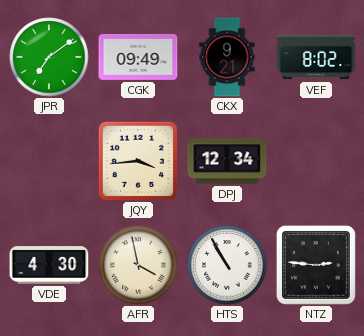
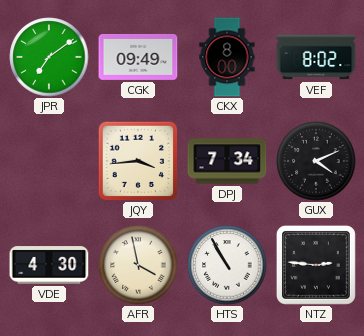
CKX: 9:21 -> 8:00
DPJ: 12:34 -> 7:34
GUX: none -> 4:11
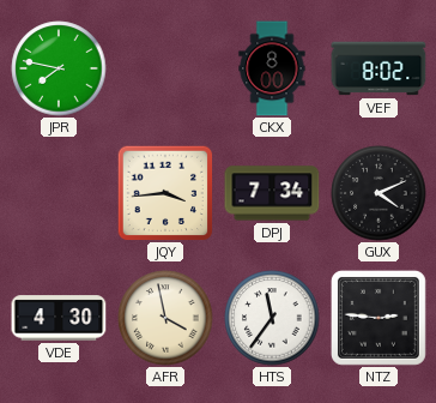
JPR: 7:09 -> 7:47
CGK: 09:49 -> none
HTS: 10:55 -> 11:36
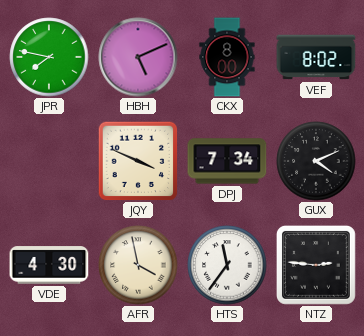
HBH: none -> 5:11
JQY: 3:44 -> 3:49
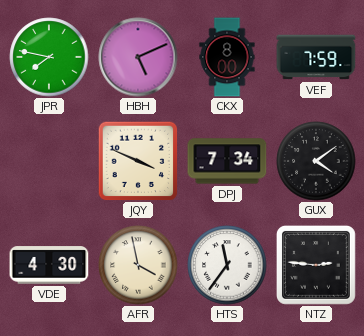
VEF: 8:02 -> 7:59
GUX: 4:11 -> 4:09
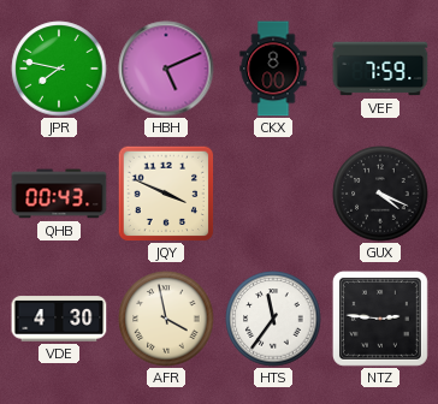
QHB: none -> 00:43
DPJ: 7:34 -> none
GUX: 4:09 -> 4:19
